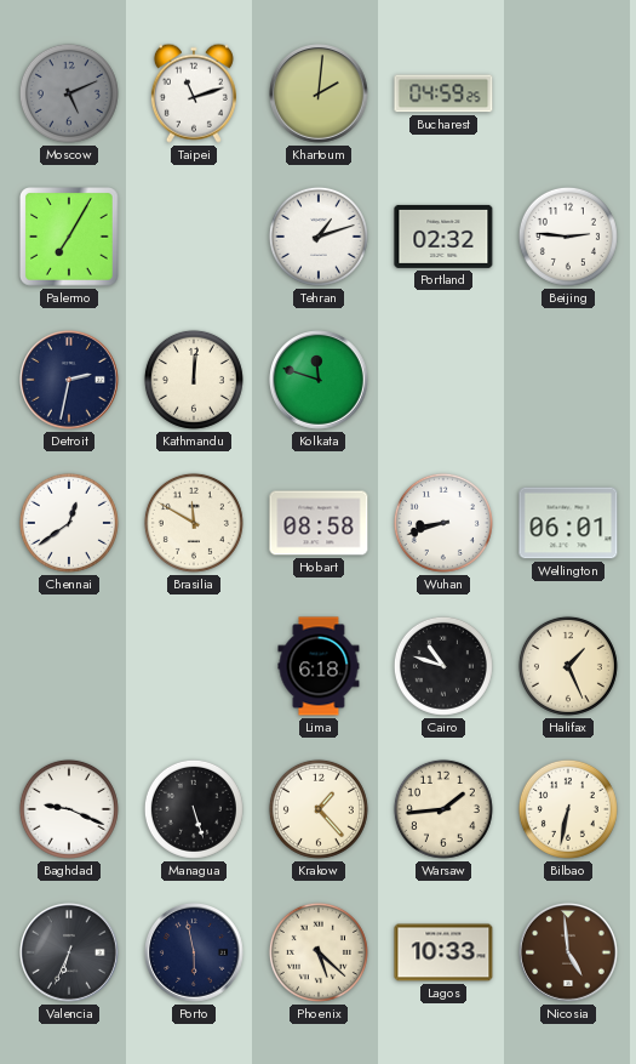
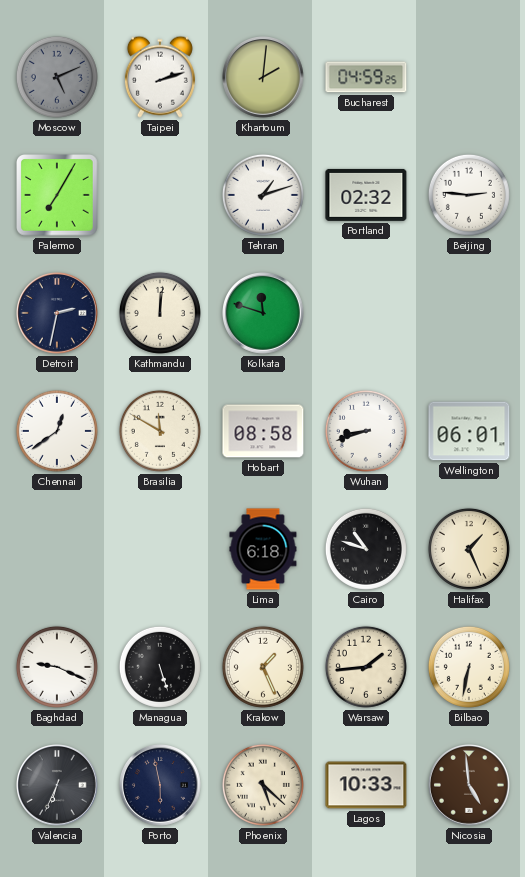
Taipei: 11:12 -> 2:12
Krakow: 1:23 -> 1:26
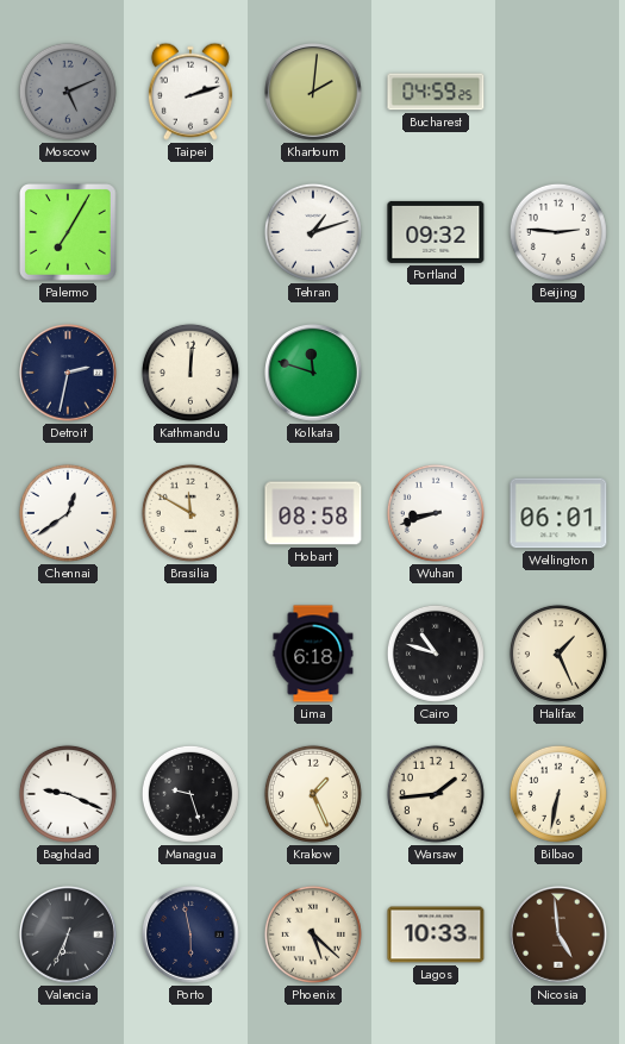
Portland: 02:32 -> 09:32
Managua: 5:27 -> 9:27
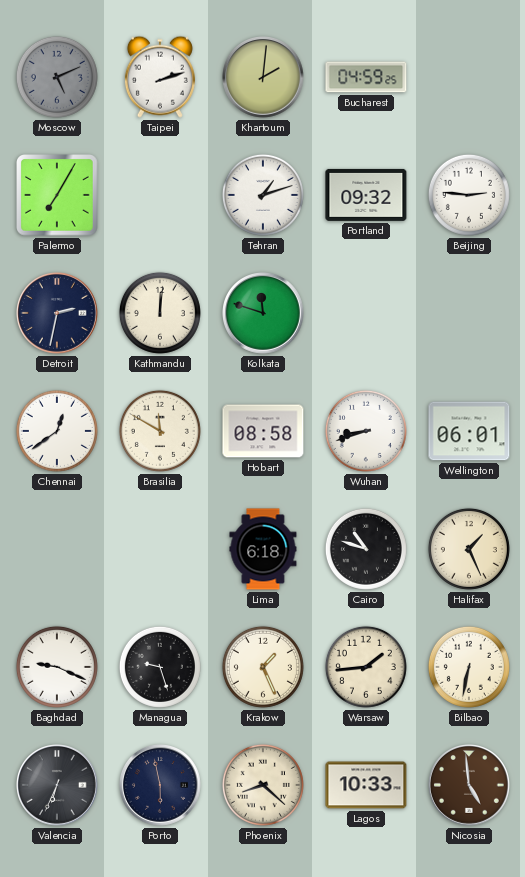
Phoenix: 5:22 -> 8:22
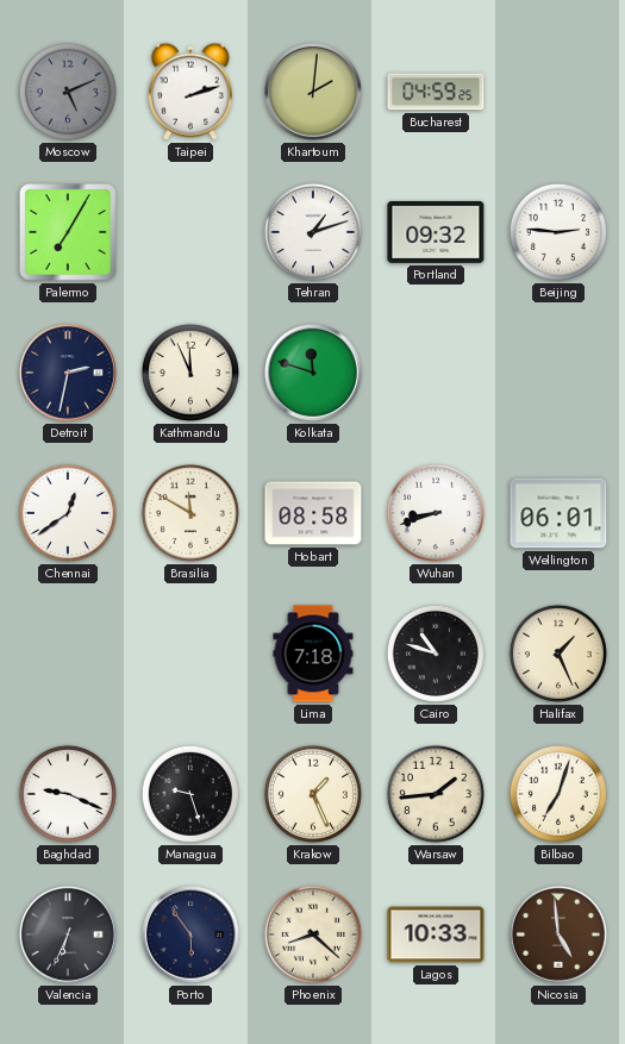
Kathmandu: 12:01 -> 11:56
Lima: 6:18 -> 7:18
Bilbao: 6:32 -> 7:03
Porto: 5:58 -> 5:54
